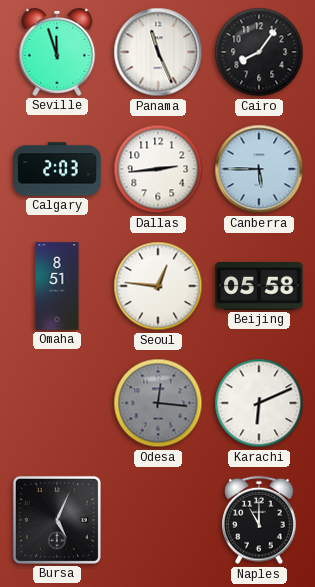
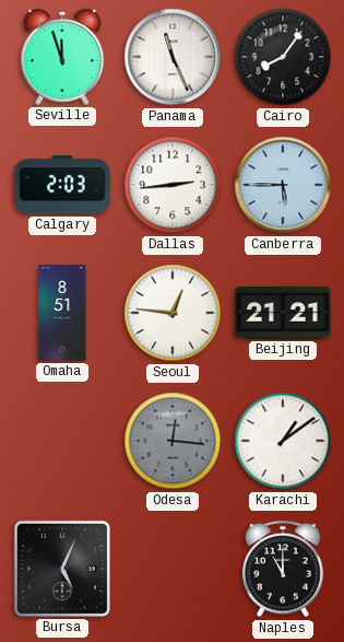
Beijing: 05:58 -> 21:21
Karachi: 6:11 -> 1:09
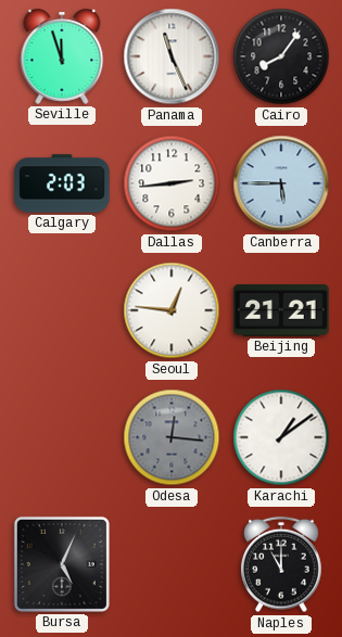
Omaha: 8:51 -> none
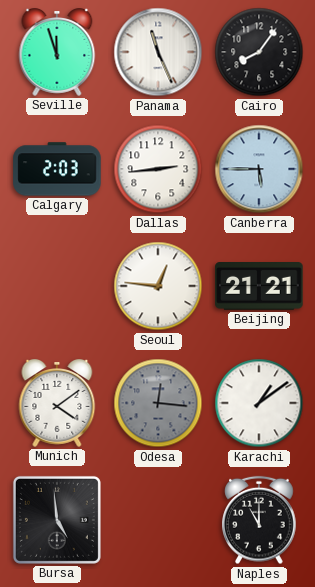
Munich: none -> 4:09
Bursa: 5:04 -> 4:59
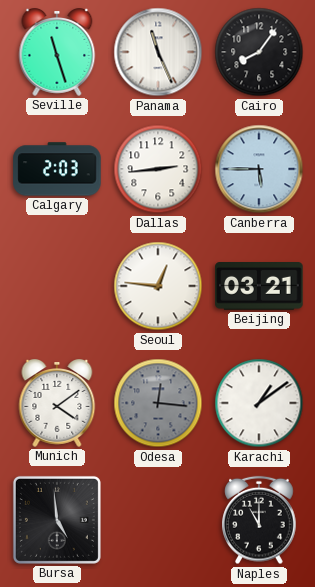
Seville: 11:57 -> 11:27
Beijing: 21:21 -> 03:21
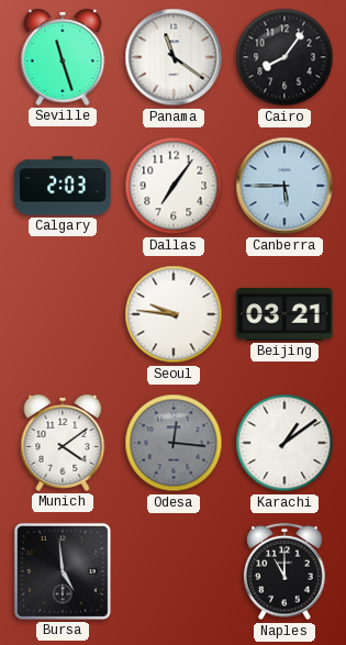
Panama: 11:26 -> 11:21
Dallas: 2:44 -> 7:06
Seoul: 12:46 -> 9:46
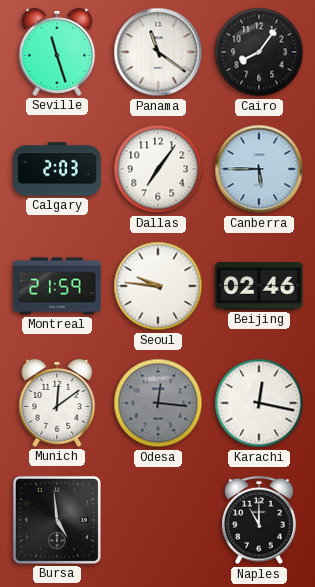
Montreal: none -> 21:59
Beijing: 03:21 -> 02:46
Munich: 4:09 -> 12:09
Karachi: 1:09 -> 12:17
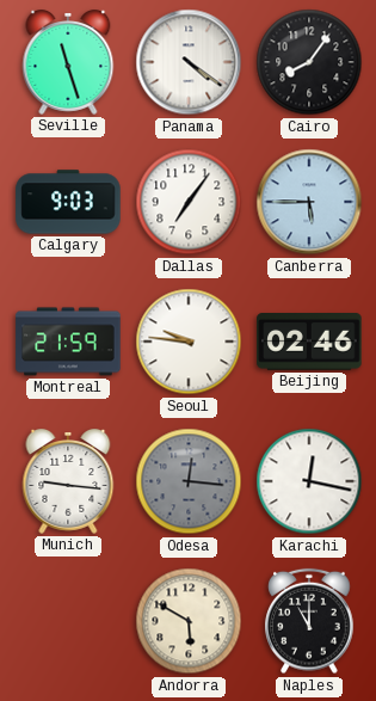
Panama: 11:21 -> 4:21
Calgary: 2:03 -> 9:03
Munich: 12:09 -> 9:16
Bursa: 4:59 -> none
Andorra: none -> 5:50
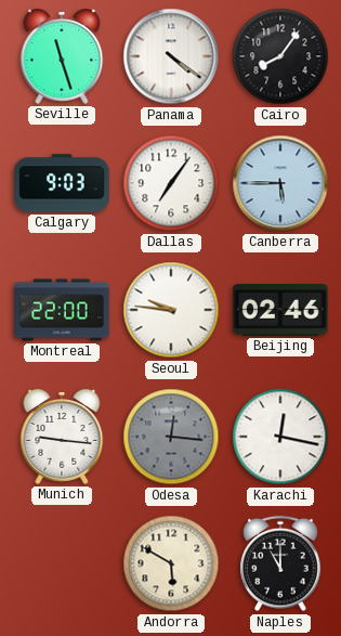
Montreal: 21:59 -> 22:00
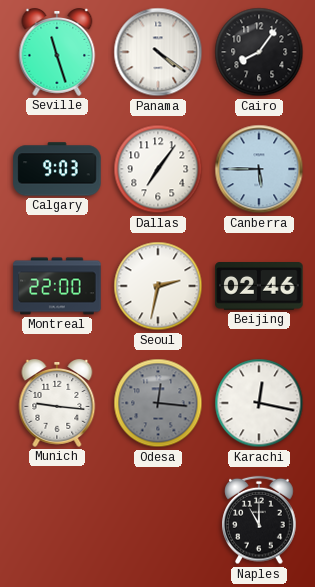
Seoul: 9:46 -> 2:32
Andorra: 5:50 -> none
